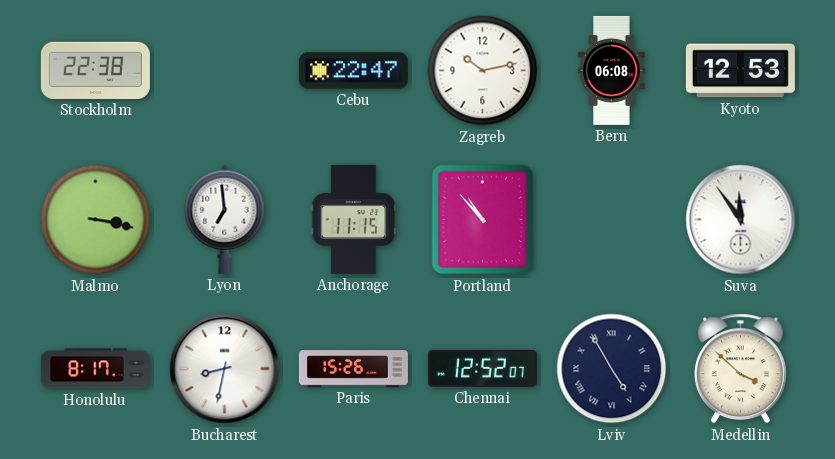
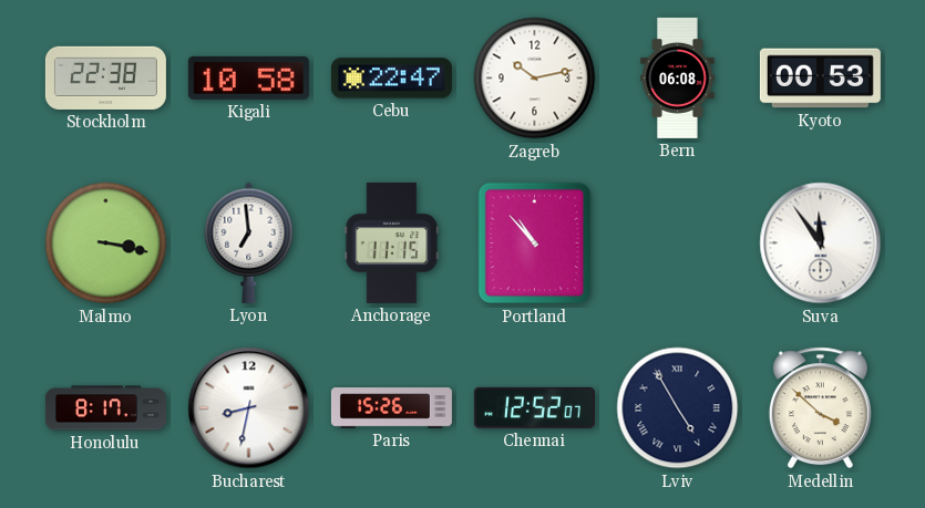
Kigali: none -> 10:58
Kyoto: 12:53 -> 00:53
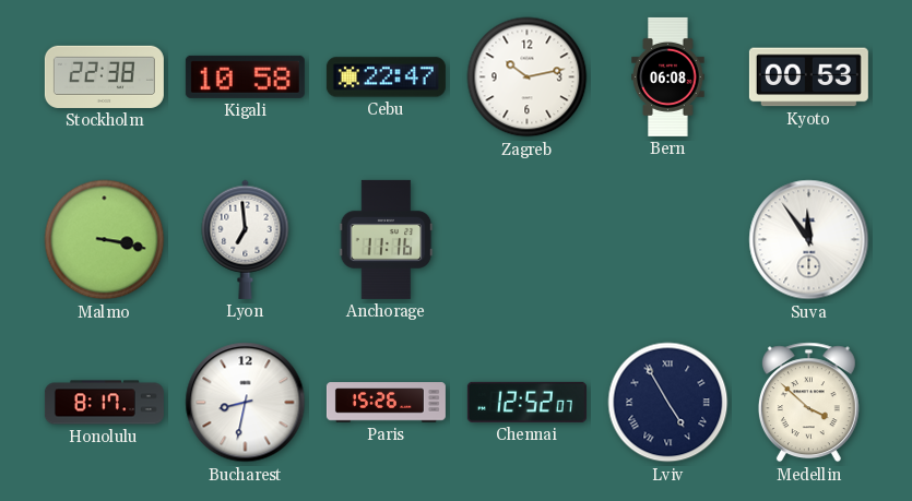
Anchorage: 11:15 -> 11:16
Portland: 10:53 -> none
